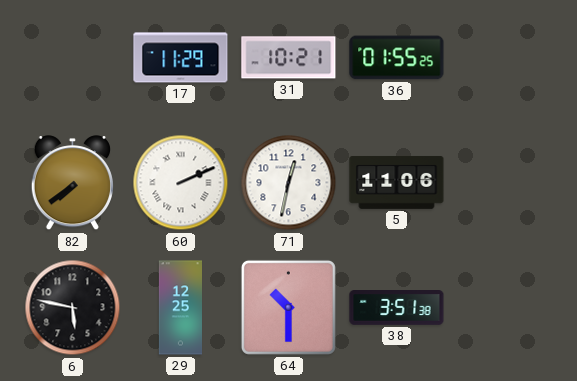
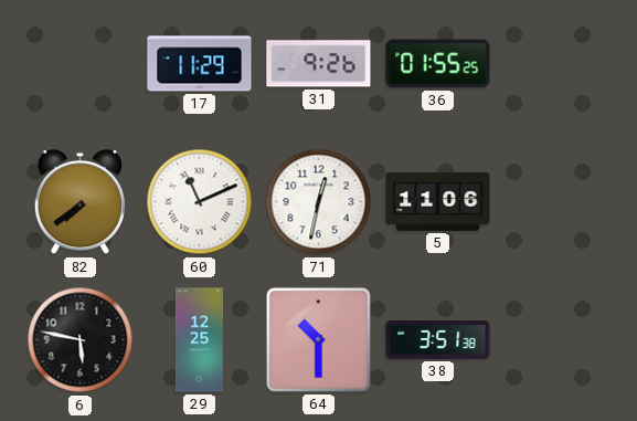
31: 10:21 -> 9:26
60: 2:11 -> 11:11
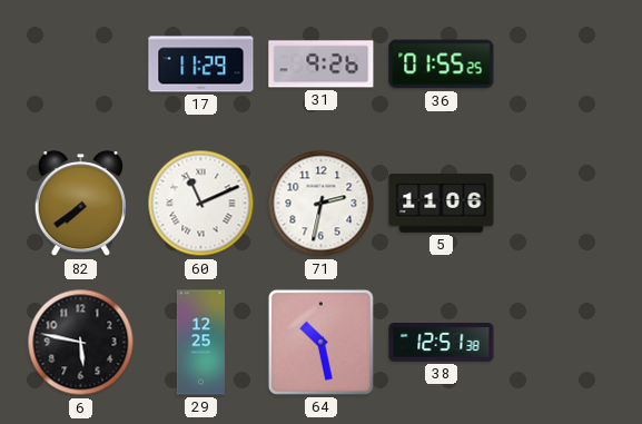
71: 12:32 -> 2:32
64: 10:30 -> 10:28
38: 3:51 -> 12:51
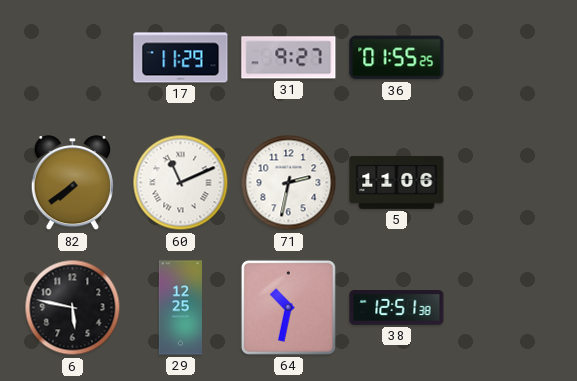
31: 9:26 -> 9:27
64: 10:28 -> 10:32
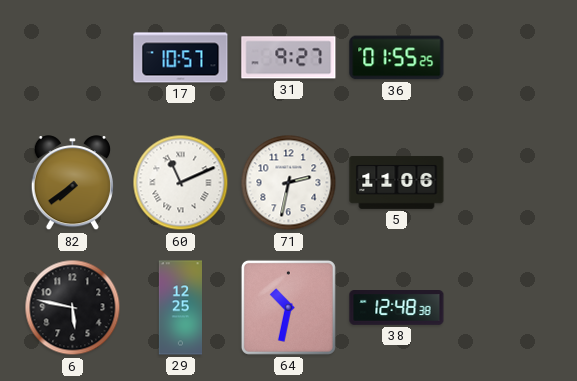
17: 11:29 -> 10:57
38: 12:51 -> 12:48
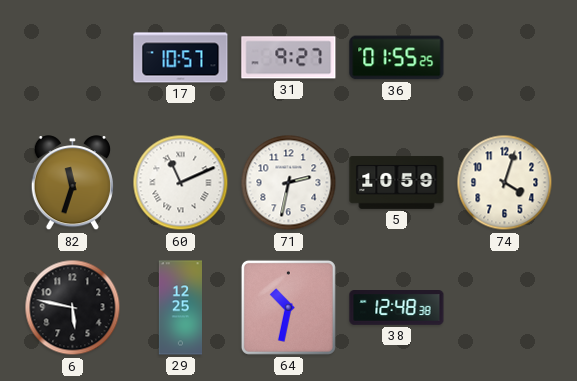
82: 7:39 -> 11:33
5: 11:06 -> 10:59
74: none -> 4:03
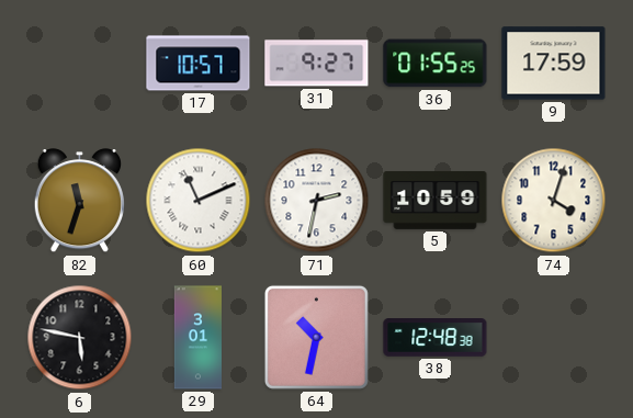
9: none -> 17:59
29: 12:25 -> 3:01
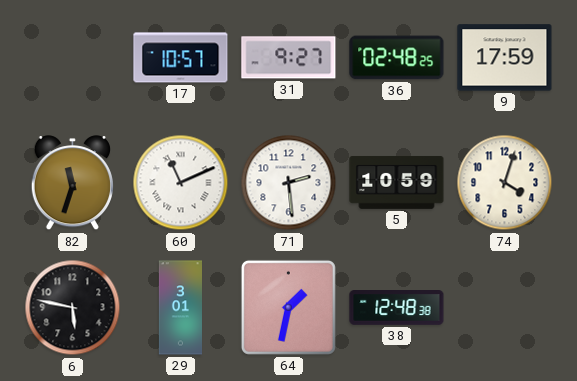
36: 01:55 -> 02:48
71: 2:32 -> 2:29
64: 10:32 -> 1:32
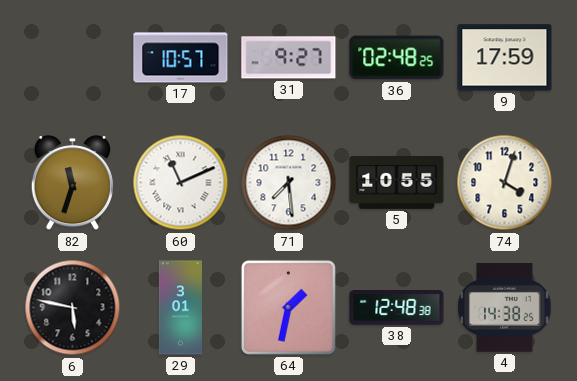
71: 2:29 -> 7:29
5: 10:59 -> 10:55
4: none -> 14:38
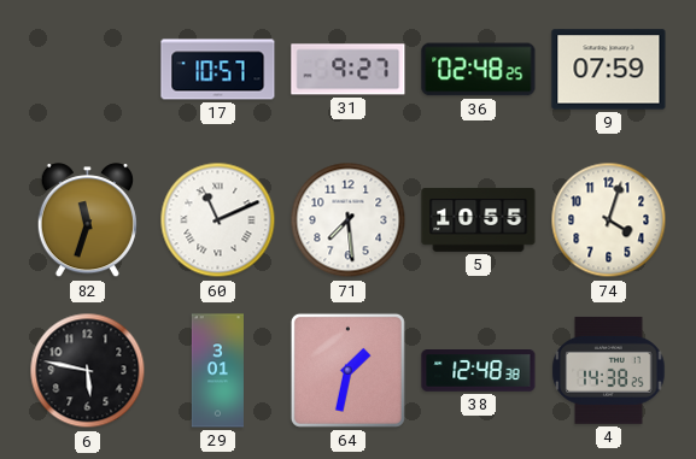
9: 17:59 -> 07:59
